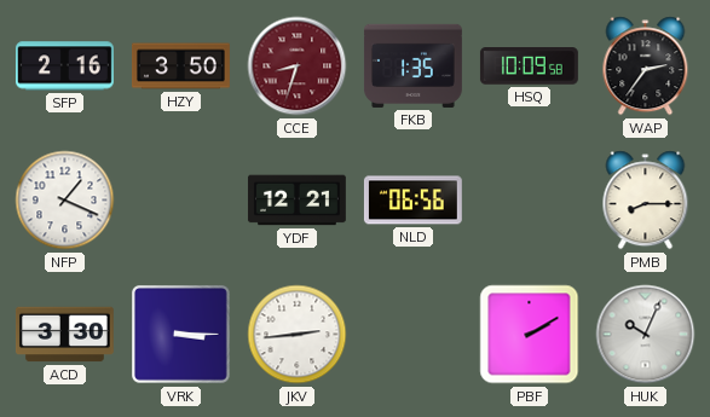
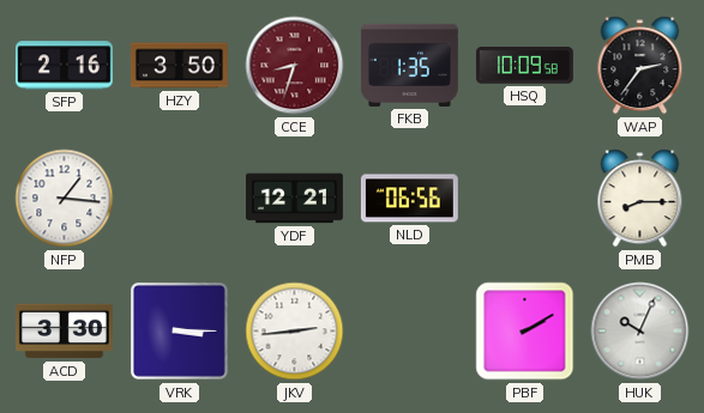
NFP: 1:19 -> 1:16
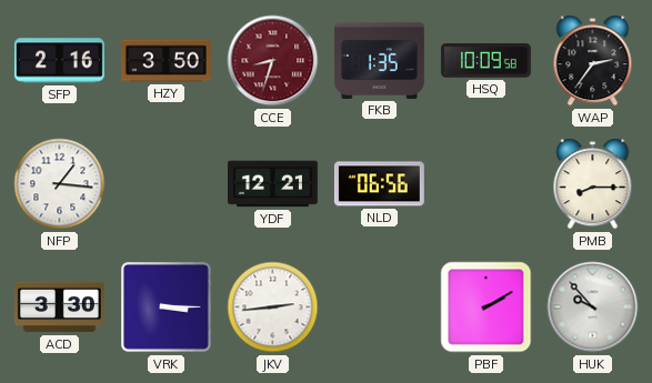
HUK: 10:04 -> 9:53
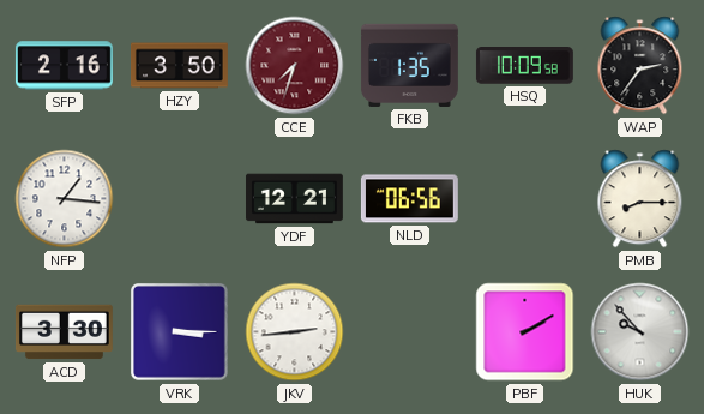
CCE: 8:33 -> 7:33
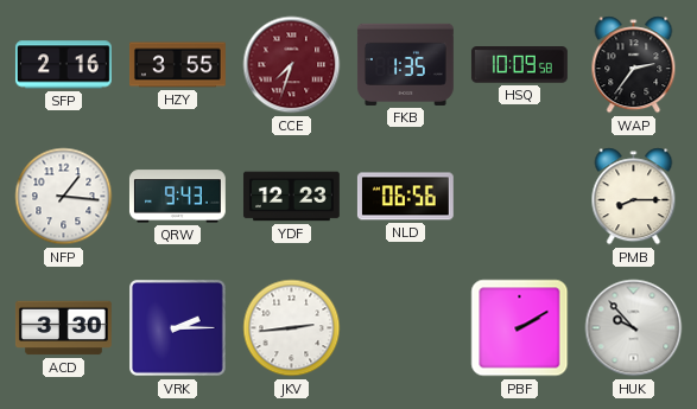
HZY: 3:50 -> 3:55
QRW: none -> 9:43
YDF: 12:21 -> 12:23
VRK: 3:15 -> 2:15
